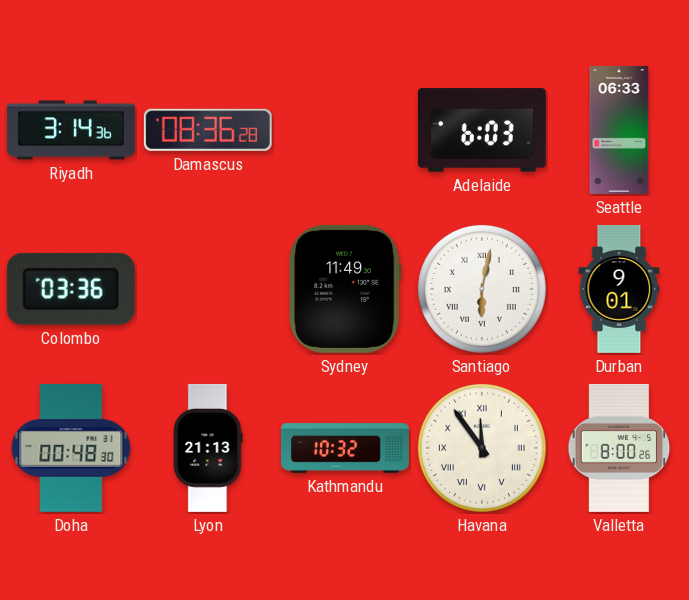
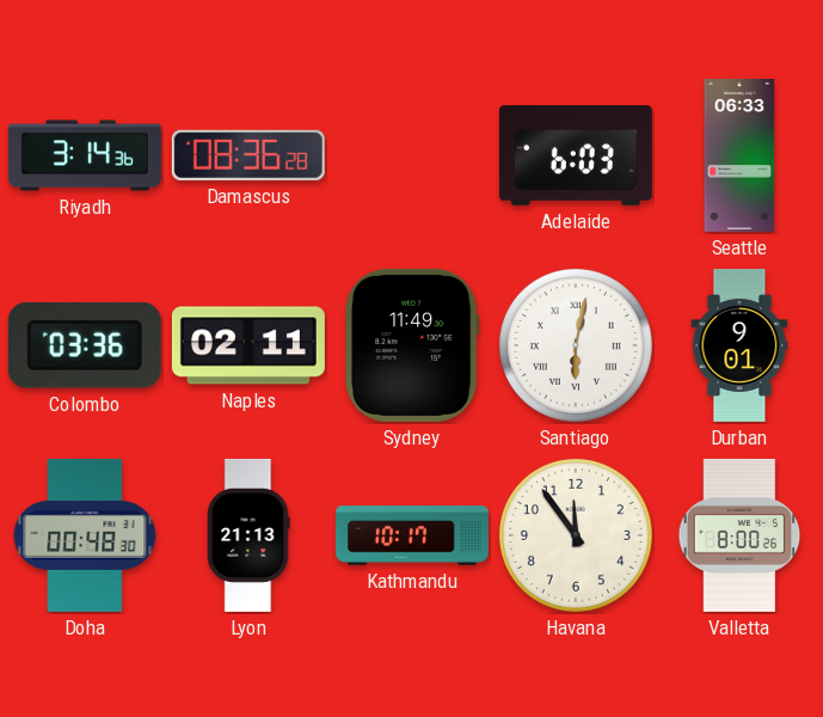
Naples: none -> 02:11
Kathmandu: 10:32 -> 10:17
Havana numerals: Roman -> Arabic
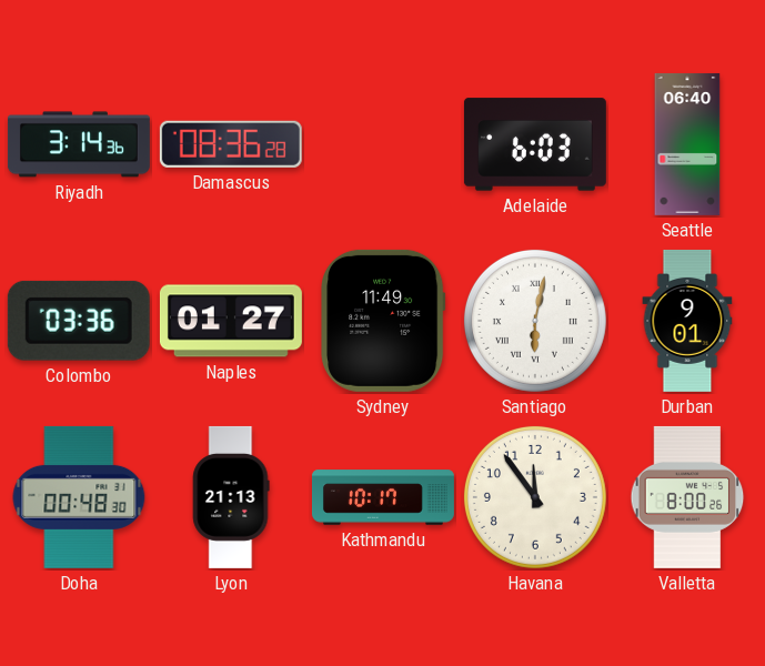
Seattle: 06:33 -> 06:40
Naples: 02:11 -> 01:27
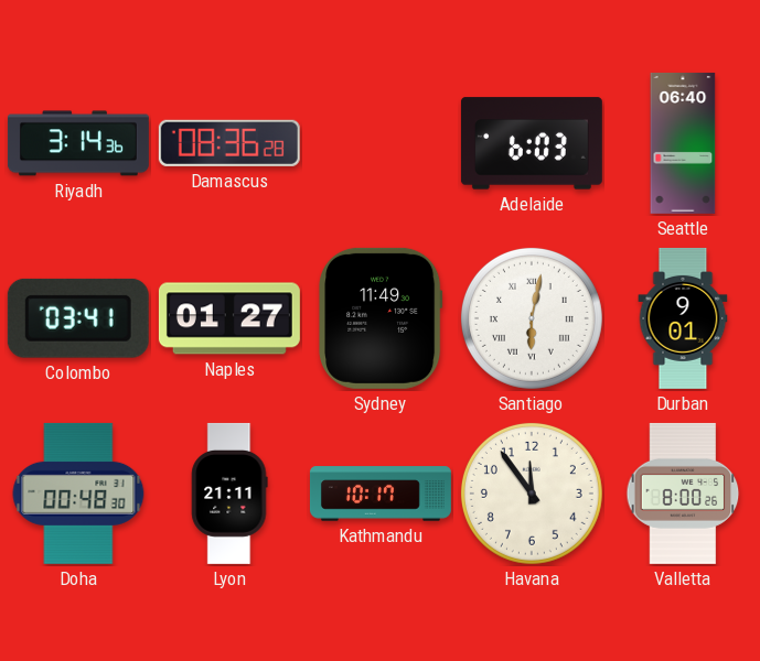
Colombo: 03:36 -> 03:41
Lyon: 21:13 -> 21:11
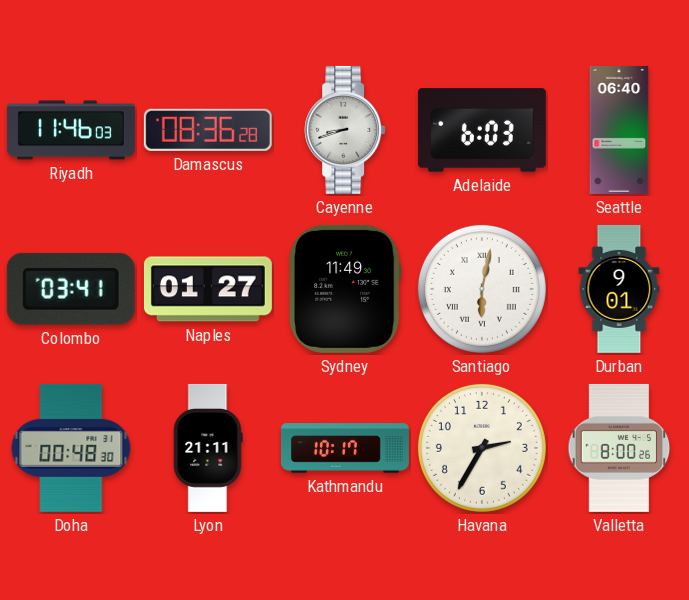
Riyadh: 3:14 -> 11:46
Cayenne: none -> 8:42
Havana: 11:54 -> 2:35
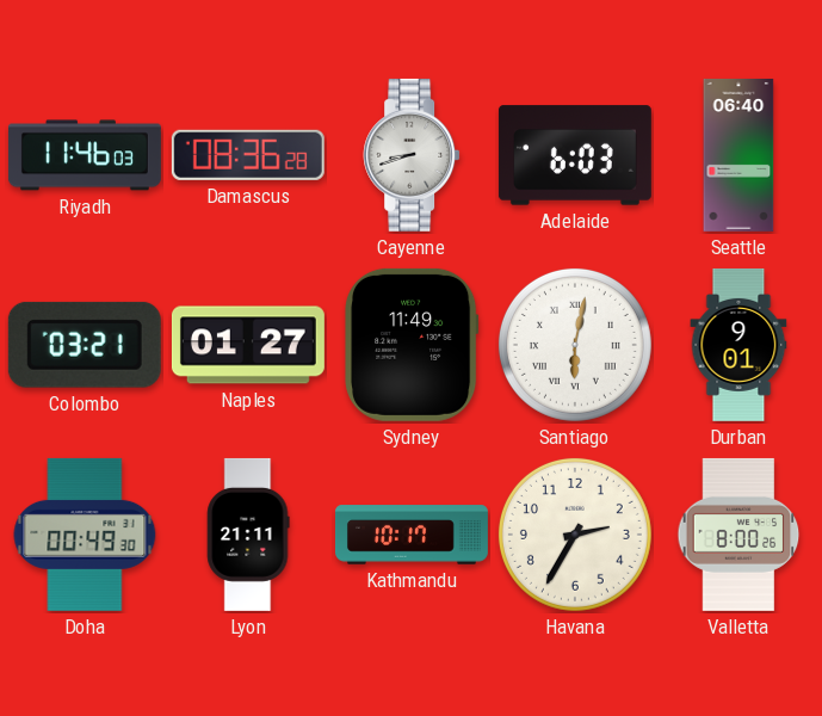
Colombo: 03:41 -> 03:21
Doha: 00:48 -> 00:49
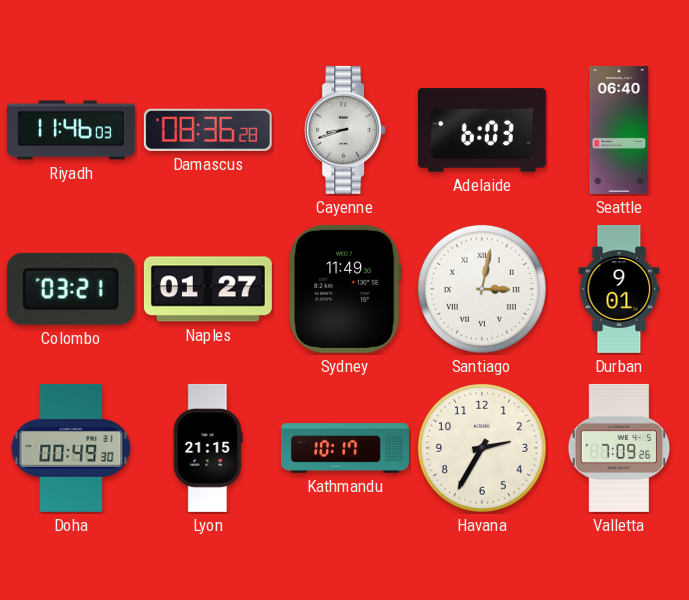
Santiago: 6:02 -> 3:02
Lyon: 21:11 -> 21:15
Valletta: 8:00 -> 7:09
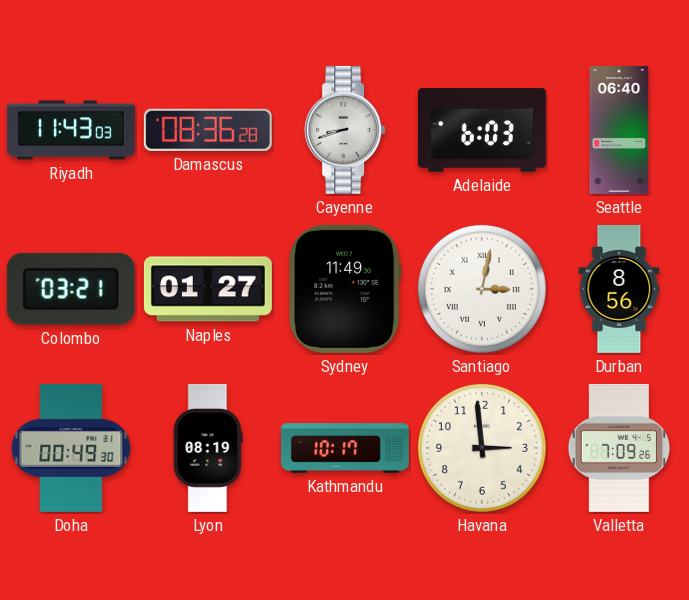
Riyadh: 11:46 -> 11:43
Durban: 9:01 -> 8:56
Lyon: 21:15 -> 08:19
Havana: 2:35 -> 2:59
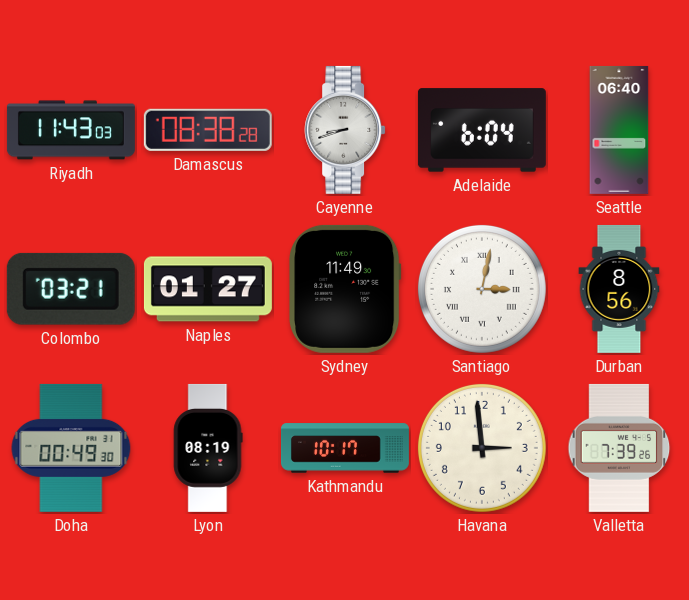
Damascus: 08:36 -> 08:38
Adelaide: 6:03 -> 6:04
Valletta: 7:09 -> 7:39
